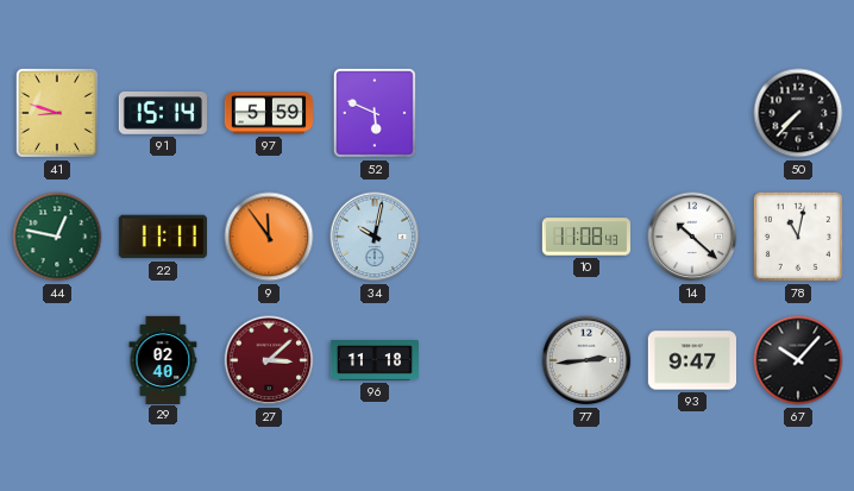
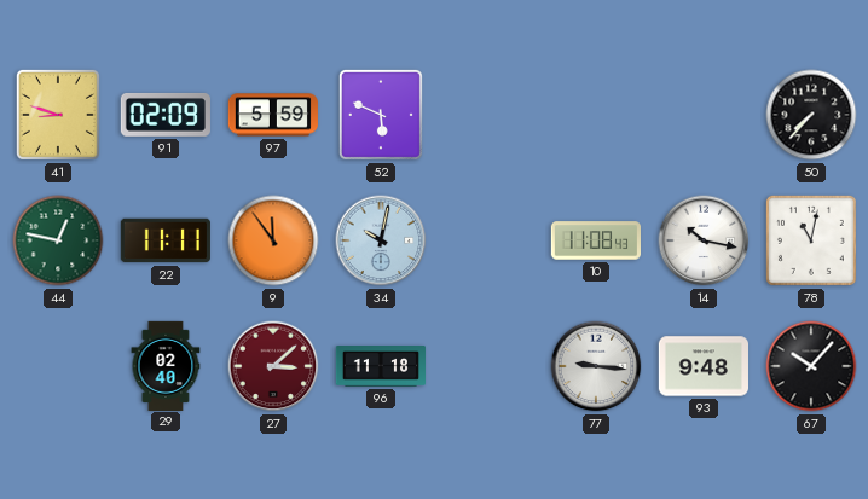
91: 15:14 -> 02:09
14: 10:22 -> 10:17
77: 2:44 -> 9:16
93: 9:47 -> 9:48
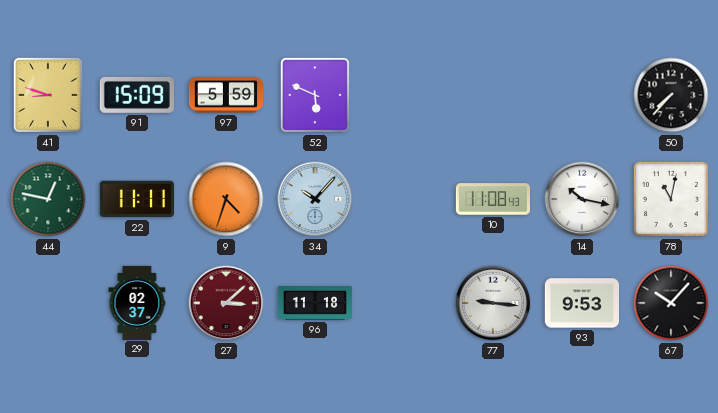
91: 02:09 -> 15:09
9: 11:54 -> 4:33
34: 10:02 -> 10:07
29: 02:40 -> 02:37
93: 9:48 -> 9:53
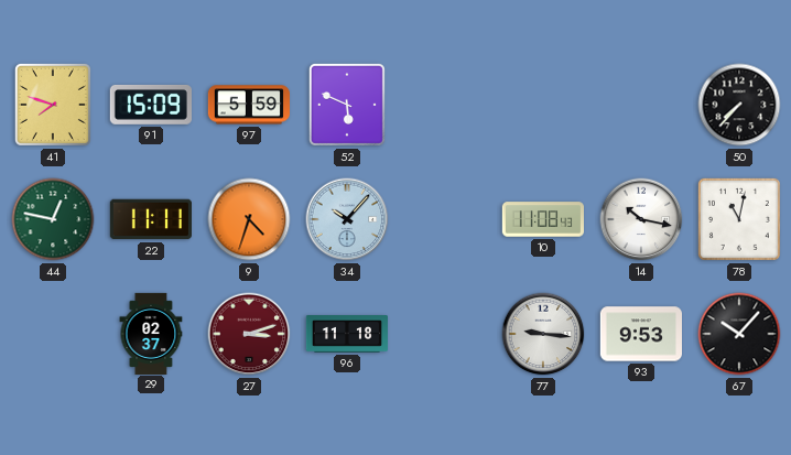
41: 8:48 -> 7:48
27: 3:08 -> 3:12
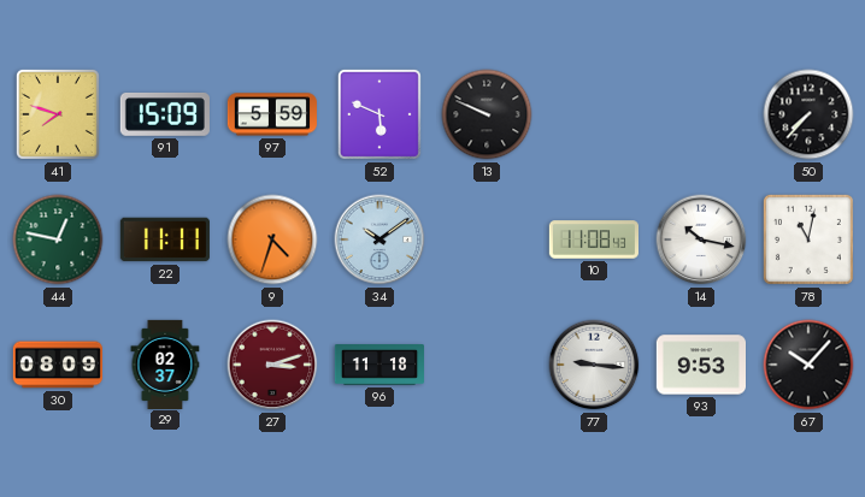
13: none -> 9:49
34: 10:07 -> 10:09
30: none -> 08:09
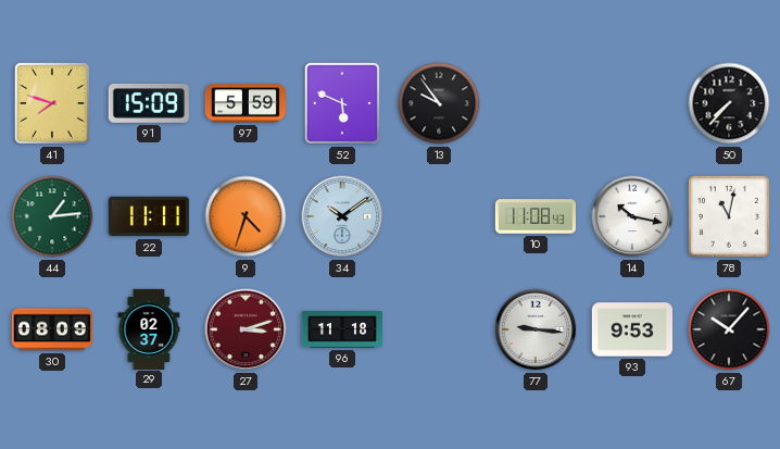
13: 9:49 -> 9:54
44: 12:47 -> 1:14
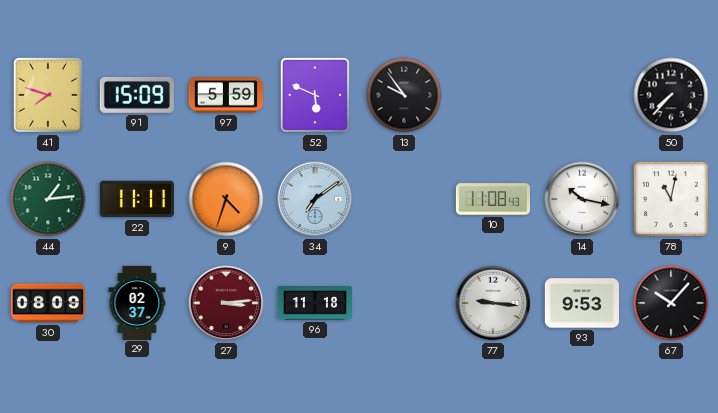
34: 10:09 -> 7:09
27: 3:12 -> 3:14
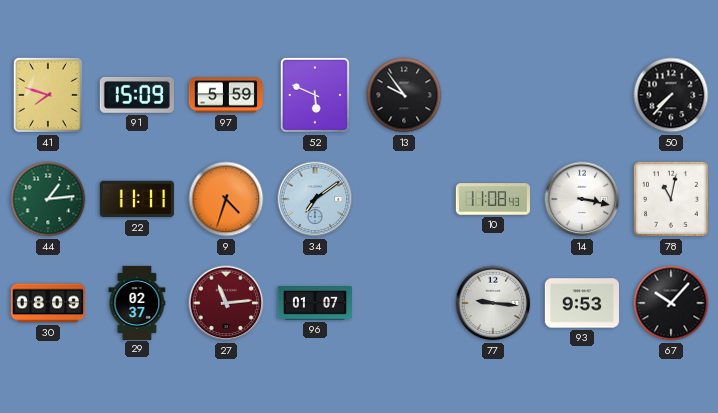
14: 10:17 -> 3:17
27: 3:14 -> 11:14
96: 11:18 -> 01:07
